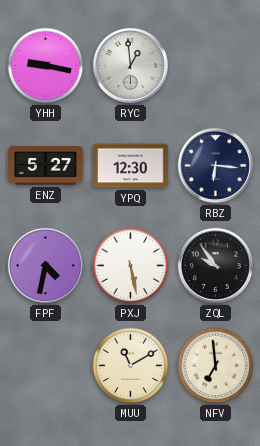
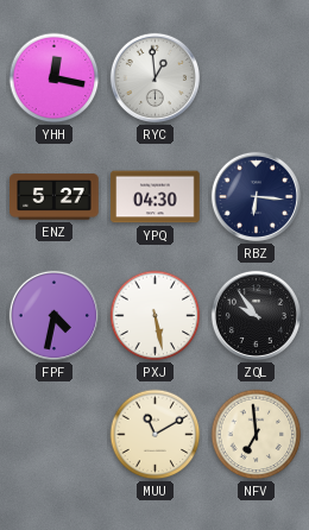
YHH: 9:17 -> 12:17
YPQ: 12:30 -> 04:30
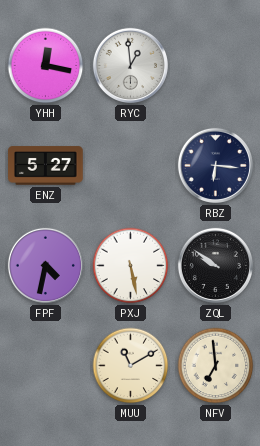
YPQ: 04:30 -> none
ZQL: 9:54 -> 9:51
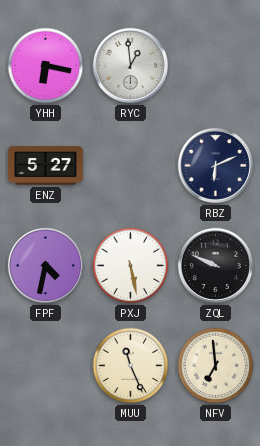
YHH: 12:17 -> 6:17
RBZ: 6:16 -> 6:11
ZQL: 9:51 -> 9:49
MUU: 11:10 -> 11:26
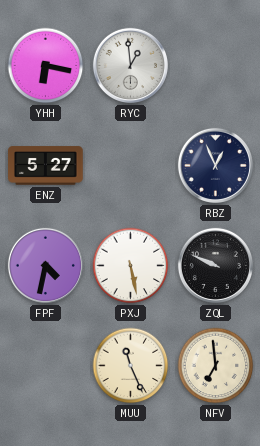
RBZ: 6:11 -> 12:56
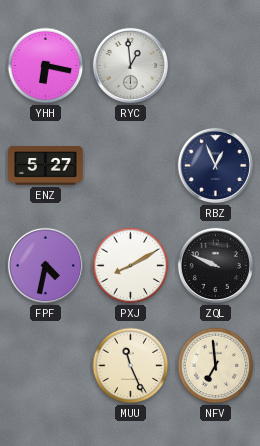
PXJ: 5:28 -> 8:10
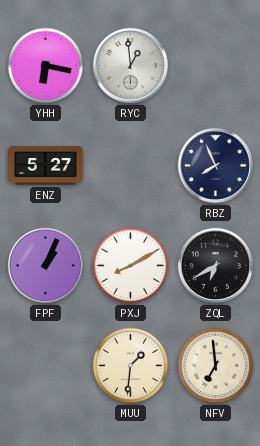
RBZ: 12:56 -> 7:56
FPF: 4:32 -> 1:04
ZQL: 9:49 -> 6:40
MUU: 11:26 -> 1:31
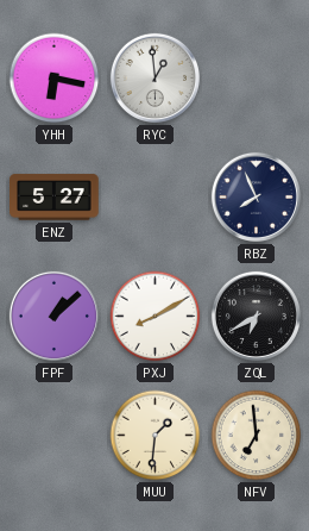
FPF: 1:04 -> 1:08
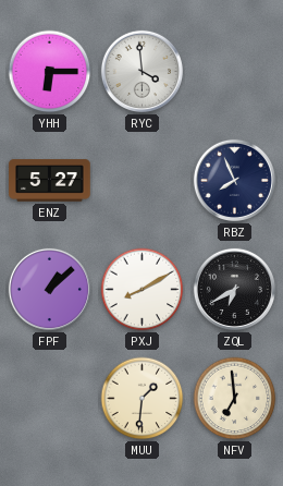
YHH: 6:17 -> 6:15
RYC: 12:59 -> 3:59
